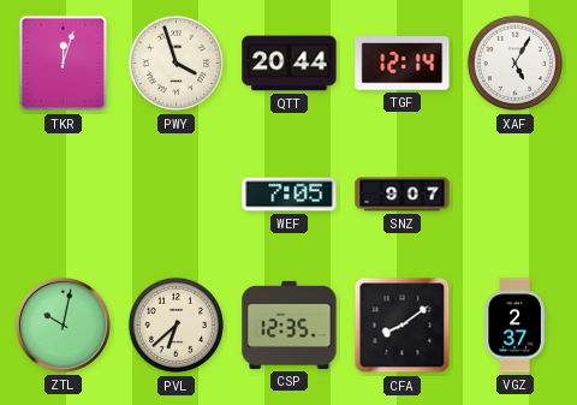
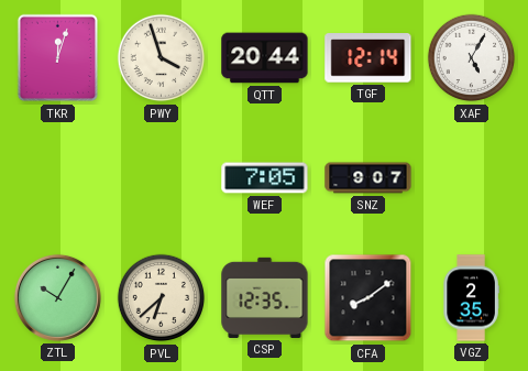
ZTL: 10:02 -> 10:05
VGZ: 2:37 -> 2:35
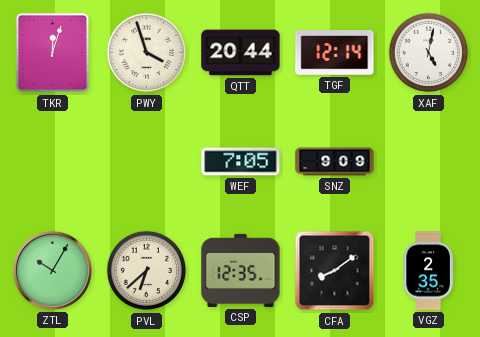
XAF: 5:05 -> 5:02
SNZ: 9:07 -> 9:09
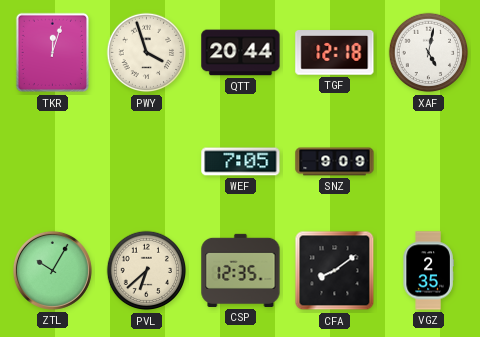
TGF: 12:14 -> 12:18
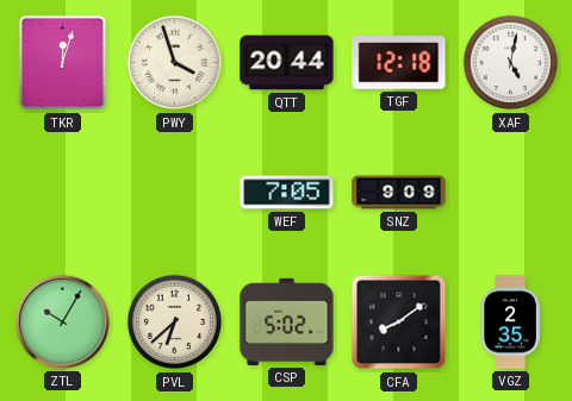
CSP: 12:35 -> 5:02
